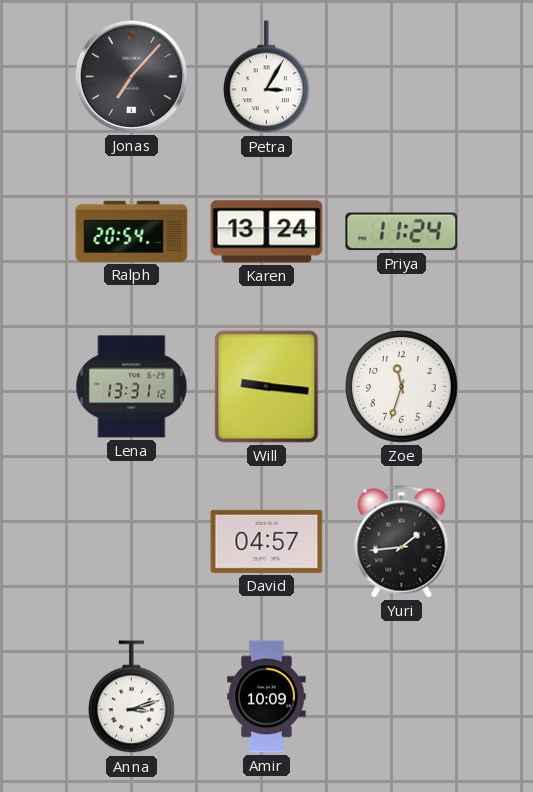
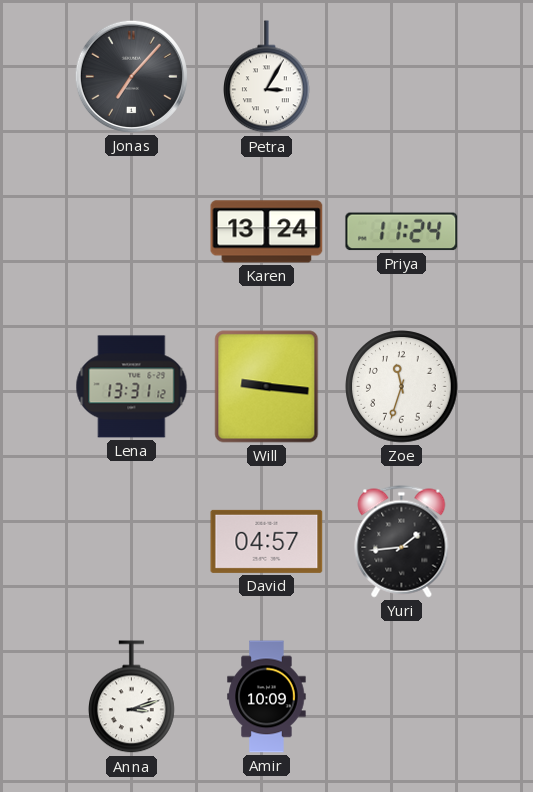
Ralph: 20:54 -> none
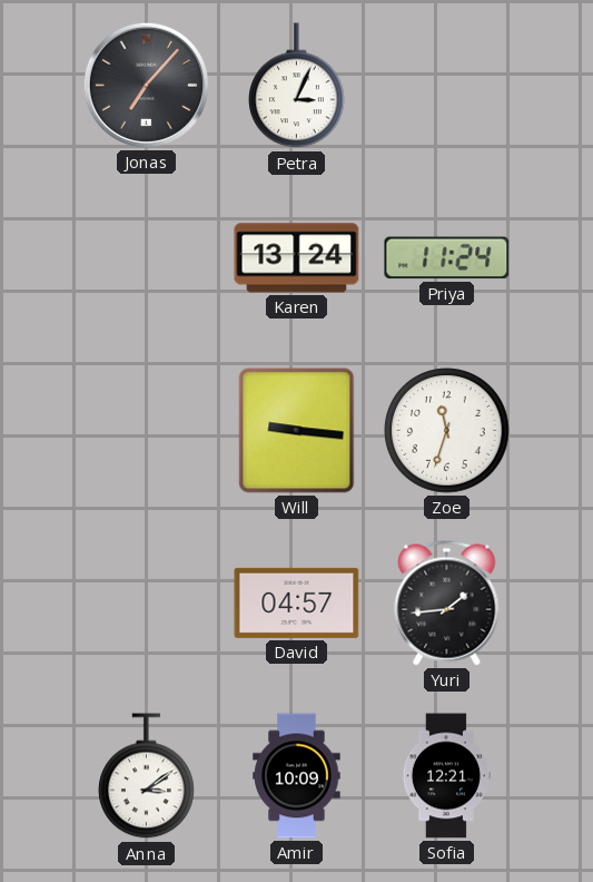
Petra: 3:05 -> 3:04
Lena: 13:31 -> none
Anna: 3:12 -> 3:09
Sofia: none -> 12:21
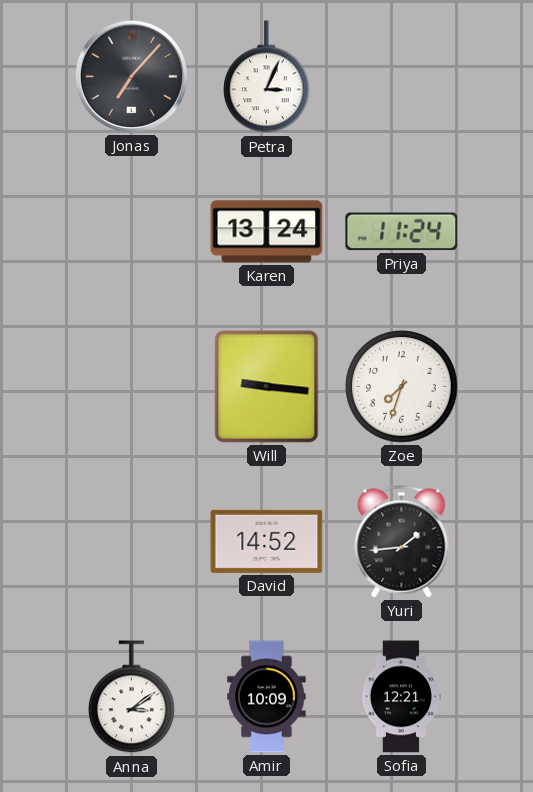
Zoe: 11:33 -> 7:33
David: 04:57 -> 14:52
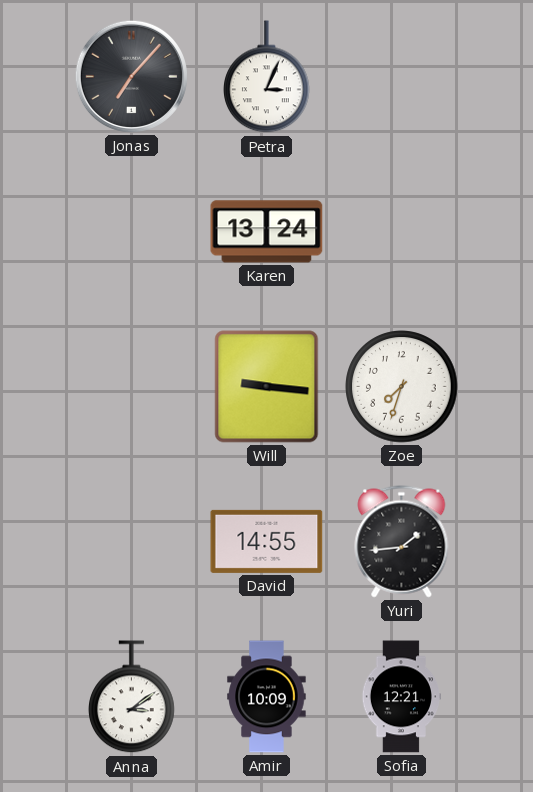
Priya: 11:24 -> none
David: 14:52 -> 14:55
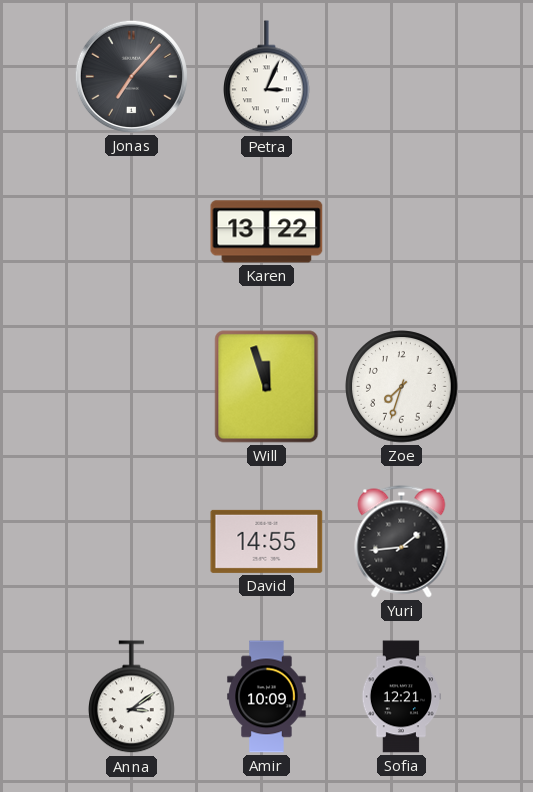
Karen: 13:24 -> 13:22
Will: 9:16 -> 11:57
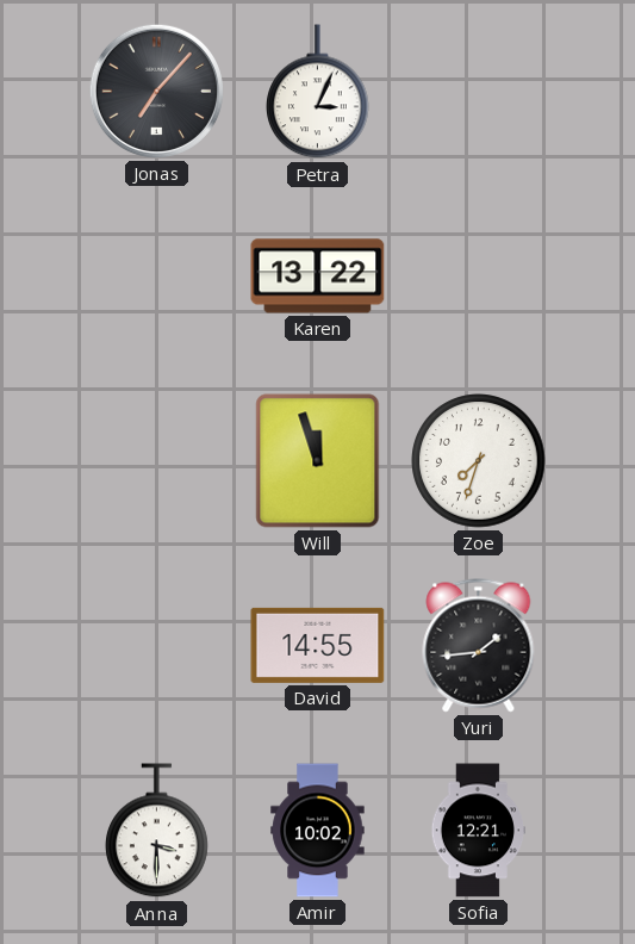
Anna: 3:09 -> 3:30
Amir: 10:09 -> 10:02
